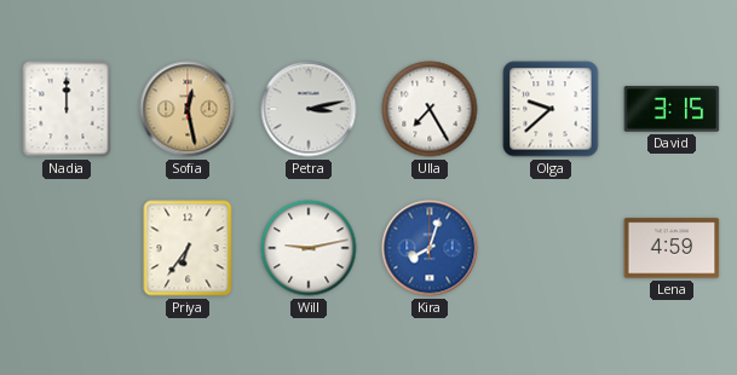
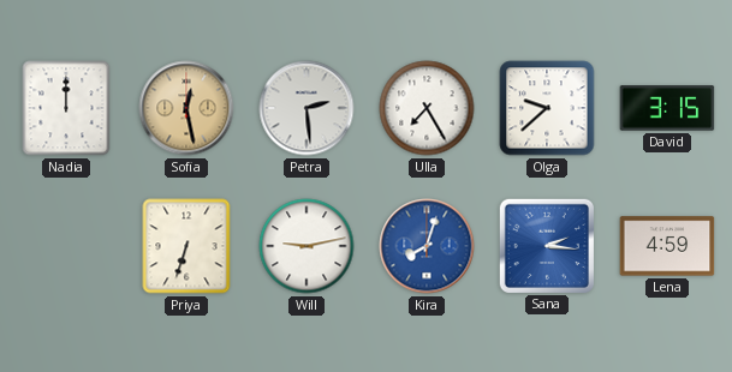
Petra: 3:13 -> 2:29
Priya: 6:36 -> 6:33
Sana: none -> 2:16
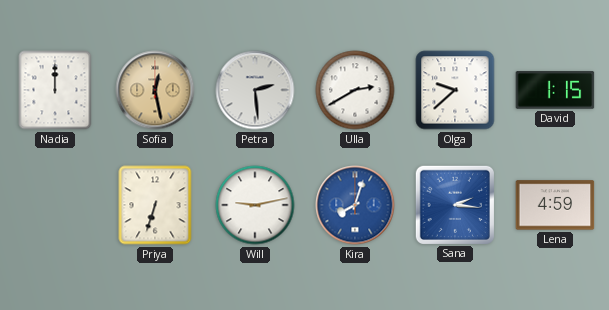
Ulla: 7:25 -> 2:40
David: 3:15 -> 1:15
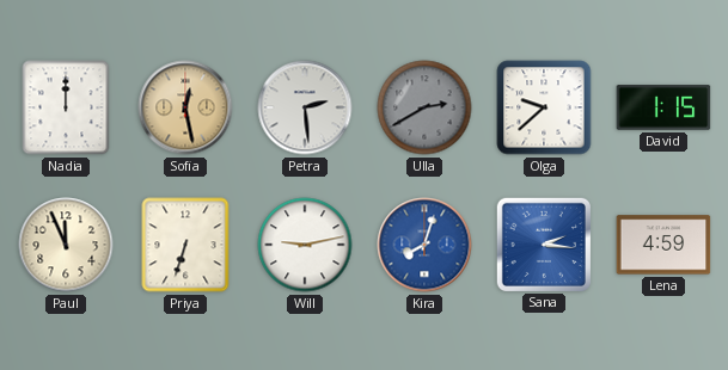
Ulla dial: white -> grey
Paul: none -> 11:56
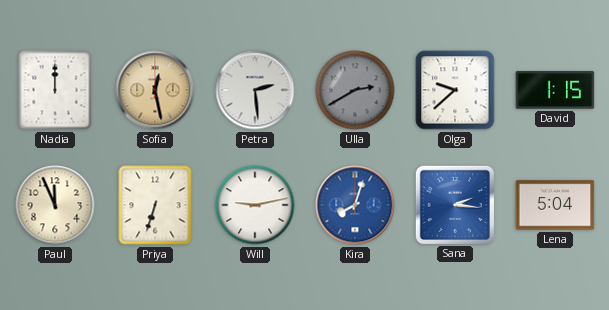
Lena: 4:59 -> 5:04
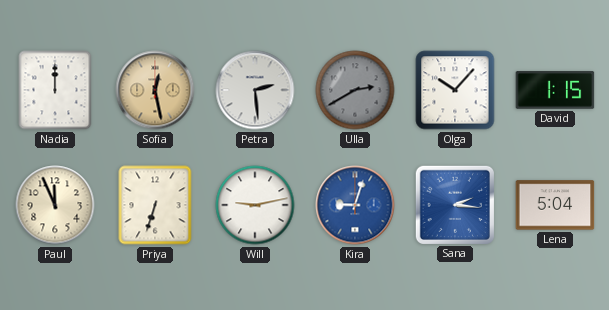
Olga: 9:38 -> 10:07
Kira: 8:03 -> 9:03
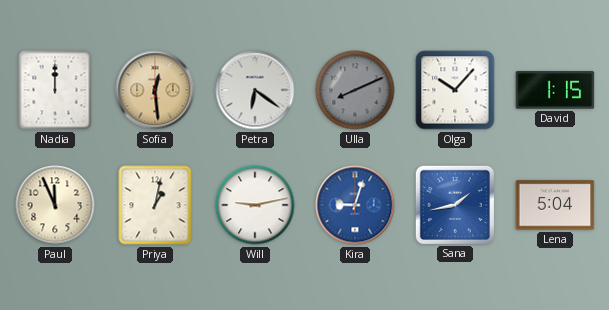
Sofia: 12:28 -> 12:29
Petra: 2:29 -> 6:21
Ulla: 2:40 -> 8:11
Priya: 6:33 -> 1:02
Sana: 2:16 -> 1:43
